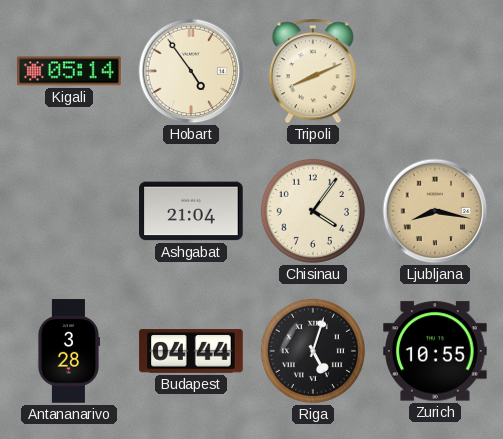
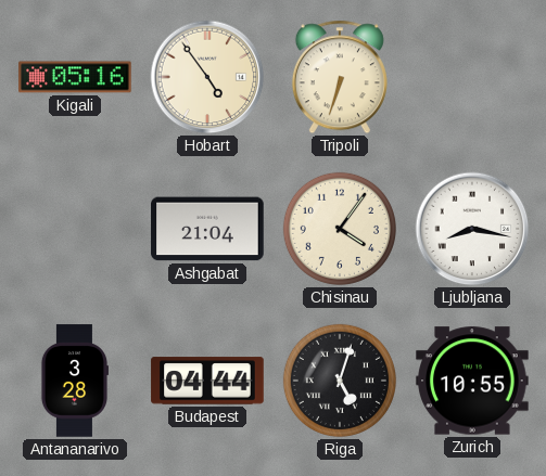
Kigali: 05:14 -> 05:16
Tripoli: 8:11 -> 6:33
Ljubljana dial: champagne -> white
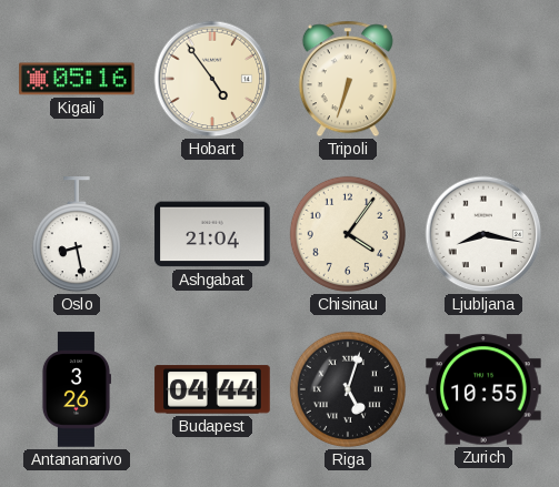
Oslo: none -> 8:28
Antananarivo: 3:28 -> 3:26
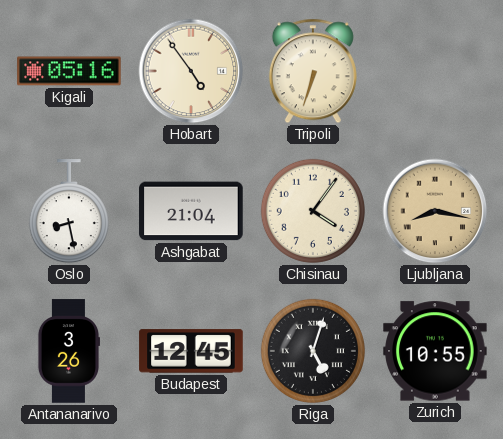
Ljubljana dial: white -> champagne
Budapest: 04:44 -> 12:45
